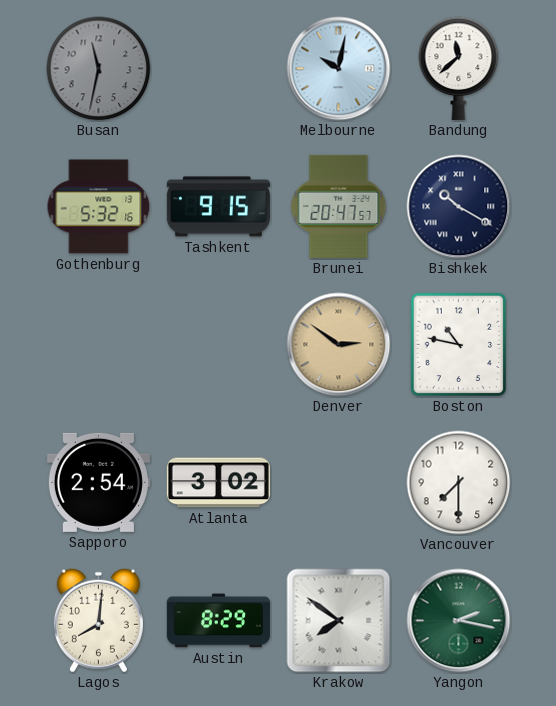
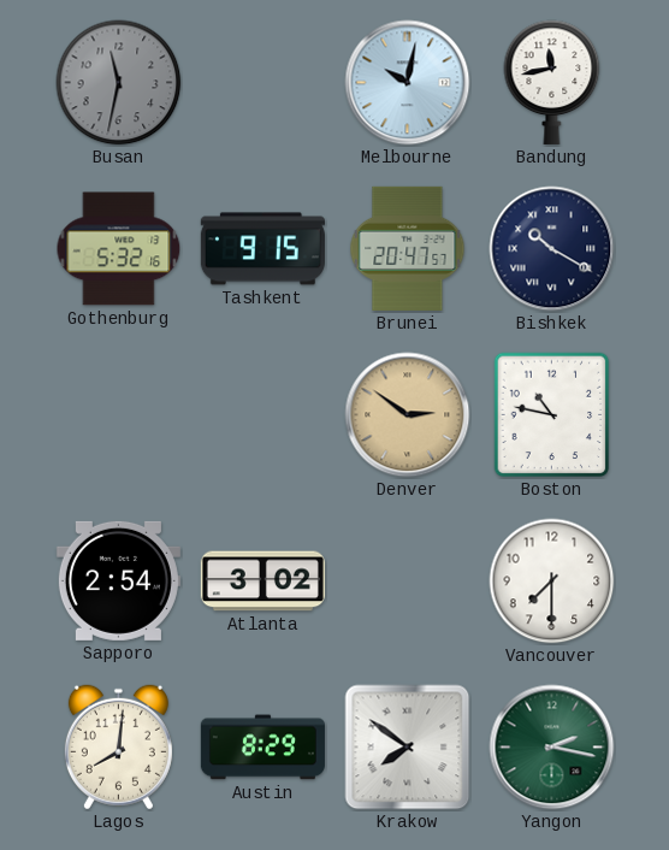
Bandung: 11:38 -> 11:43
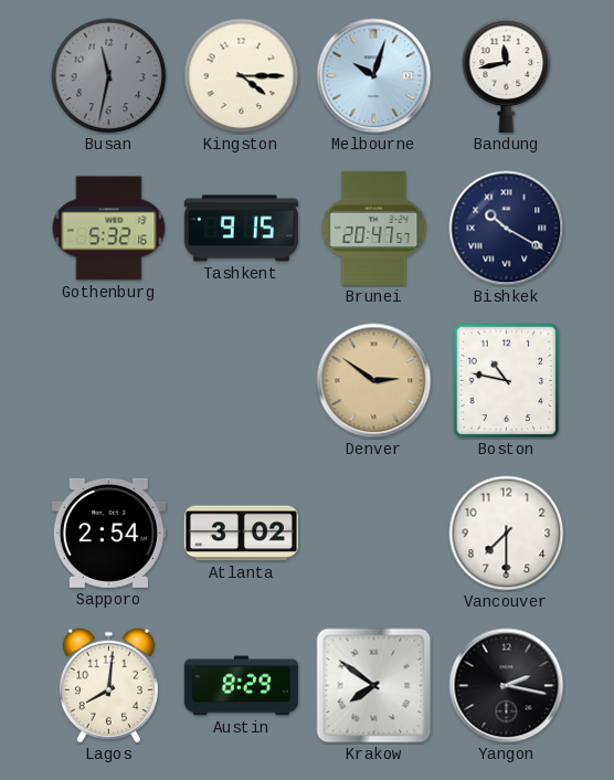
Kingston: none -> 4:15
Melbourne: 10:02 -> 10:03
Yangon dial: green -> black
